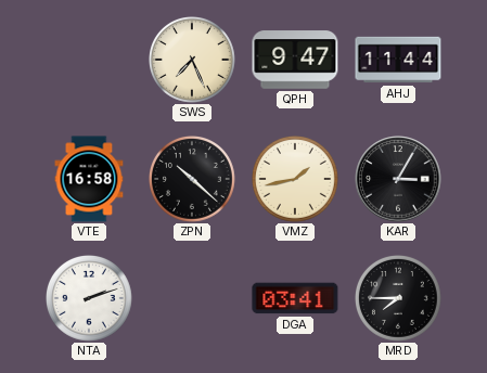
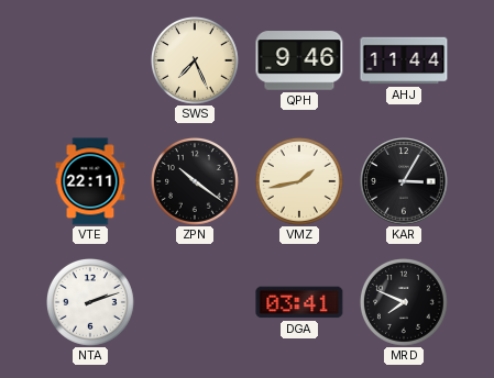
QPH: 9:47 -> 9:46
VTE: 16:58 -> 22:11
ZPN: 10:22 -> 10:21
MRD: 7:45 -> 7:49
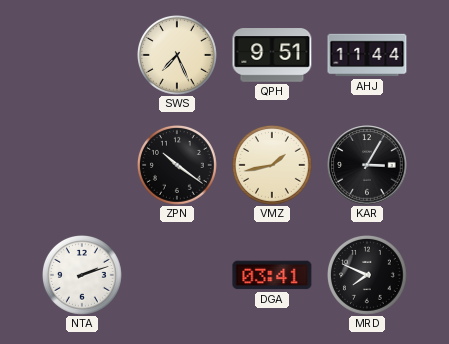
QPH: 9:46 -> 9:51
VTE: 22:11 -> none
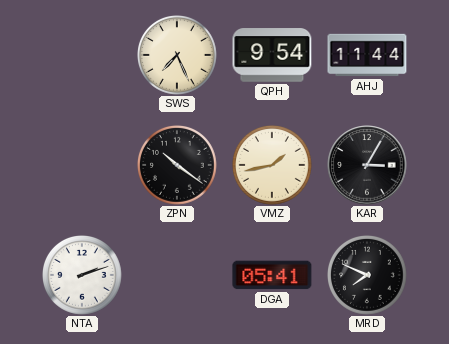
QPH: 9:51 -> 9:54
DGA: 03:41 -> 05:41
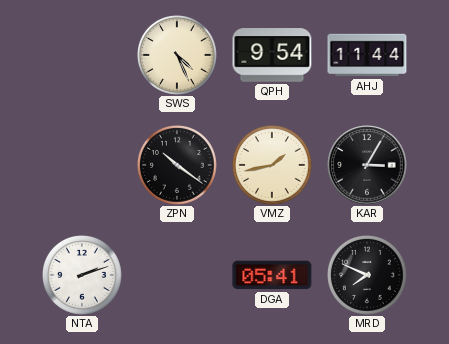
SWS: 7:26 -> 4:26
